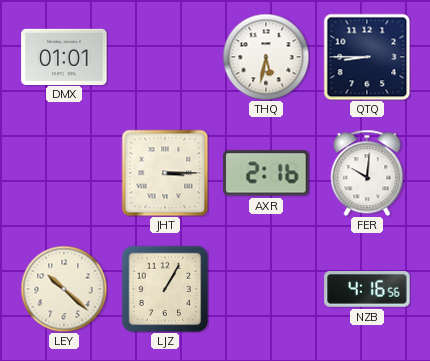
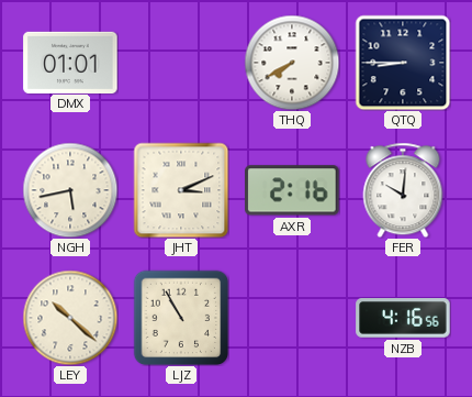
THQ: 5:32 -> 7:40
NGH: none -> 5:43
JHT: 3:15 -> 3:11
LJZ: 1:05 -> 10:55
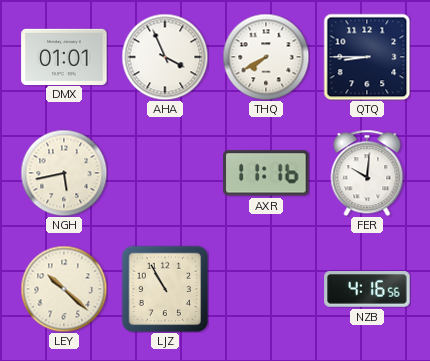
AHA: none -> 3:56
JHT: 3:11 -> none
AXR: 2:16 -> 11:16
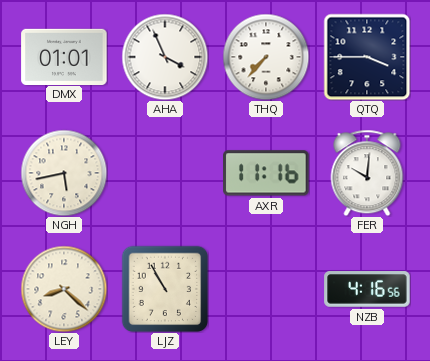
THQ: 7:40 -> 7:37
QTQ: 8:45 -> 3:45
LEY: 10:22 -> 8:22
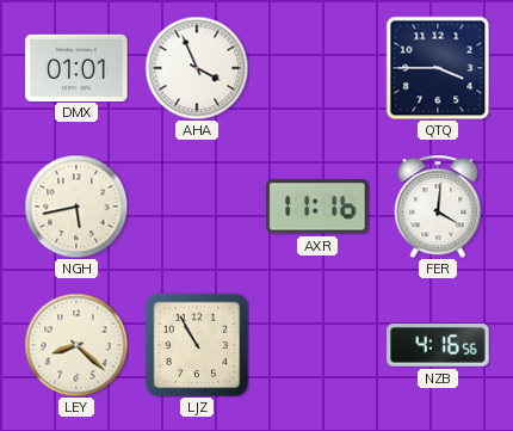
THQ: 7:37 -> none
FER: 10:01 -> 4:01
